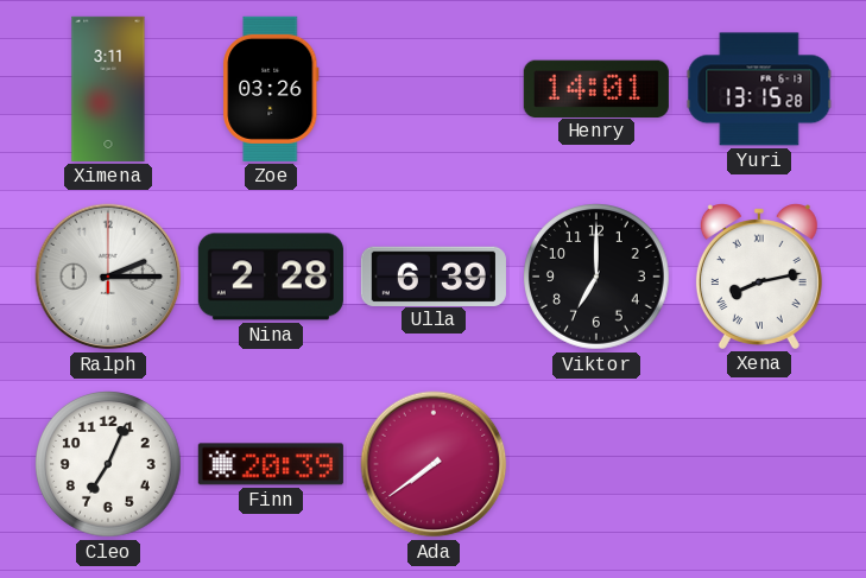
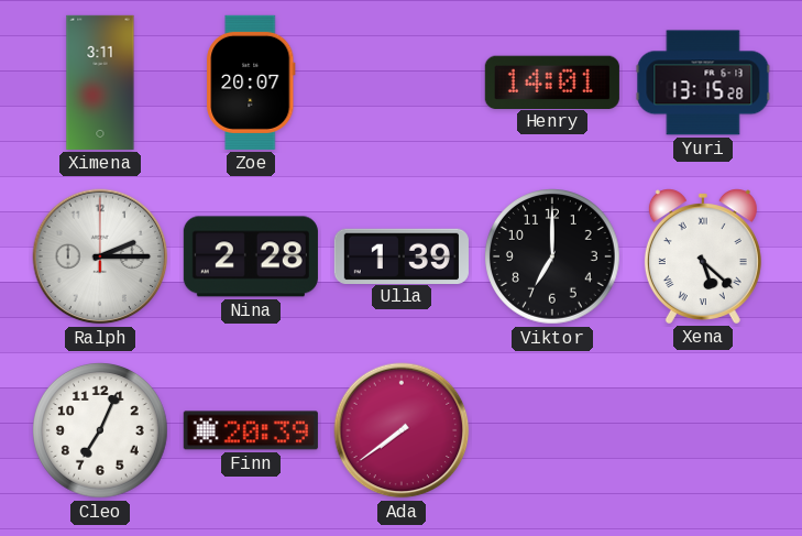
Zoe: 03:26 -> 20:07
Ulla: 6:39 -> 1:39
Xena: 8:13 -> 5:22
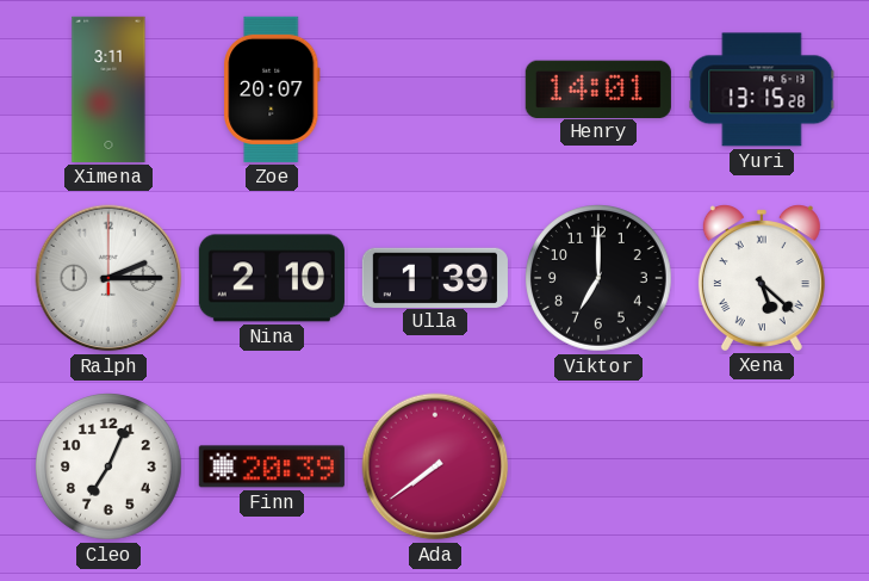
Nina: 2:28 -> 2:10
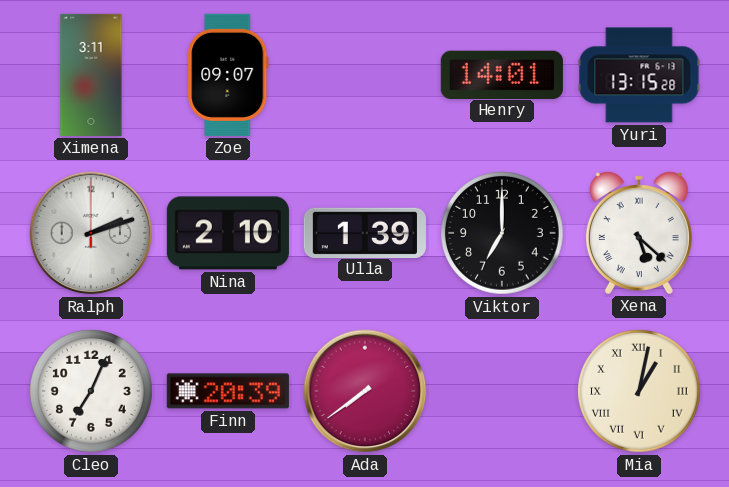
Zoe: 20:07 -> 09:07
Ralph: 2:15 -> 2:12
Mia: none -> 1:02
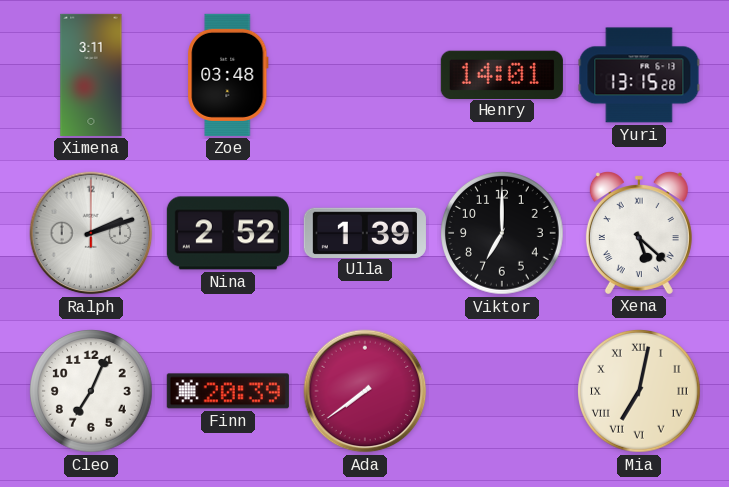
Zoe: 09:07 -> 03:48
Nina: 2:10 -> 2:52
Mia: 1:02 -> 7:02
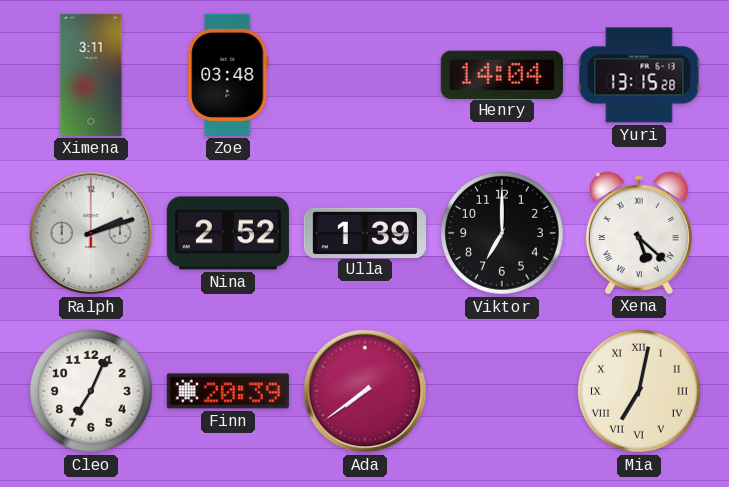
Henry: 14:01 -> 14:04
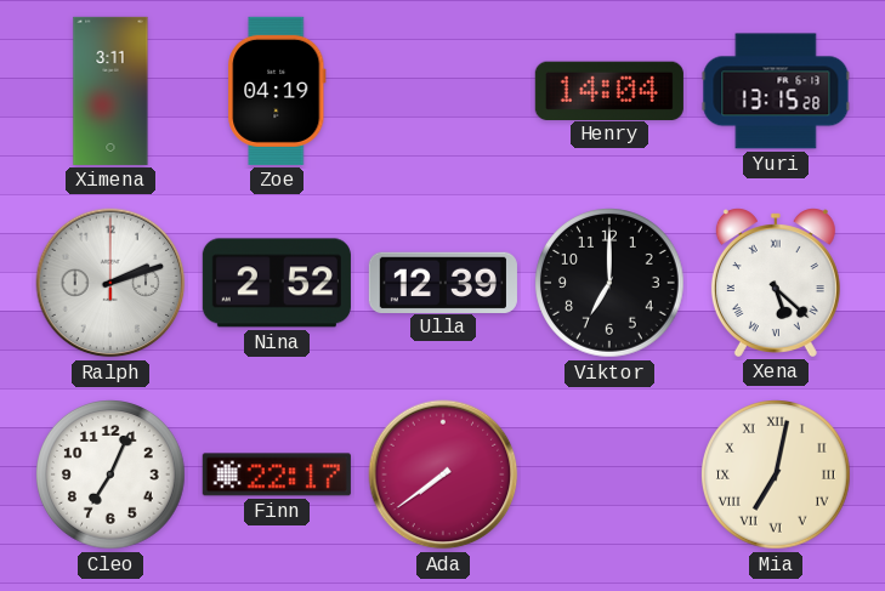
Zoe: 03:48 -> 04:19
Ulla: 1:39 -> 12:39
Finn: 20:39 -> 22:17
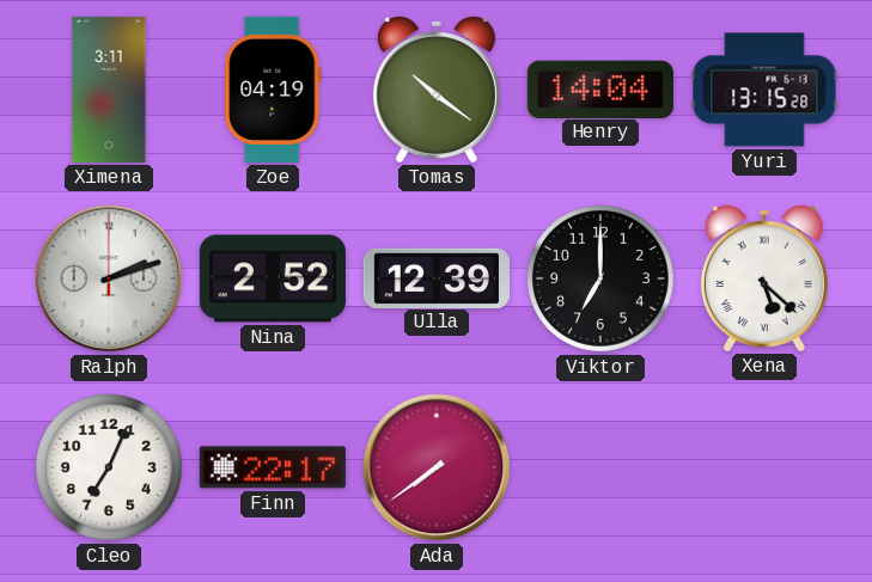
Tomas: none -> 10:21
Mia: 7:02 -> none
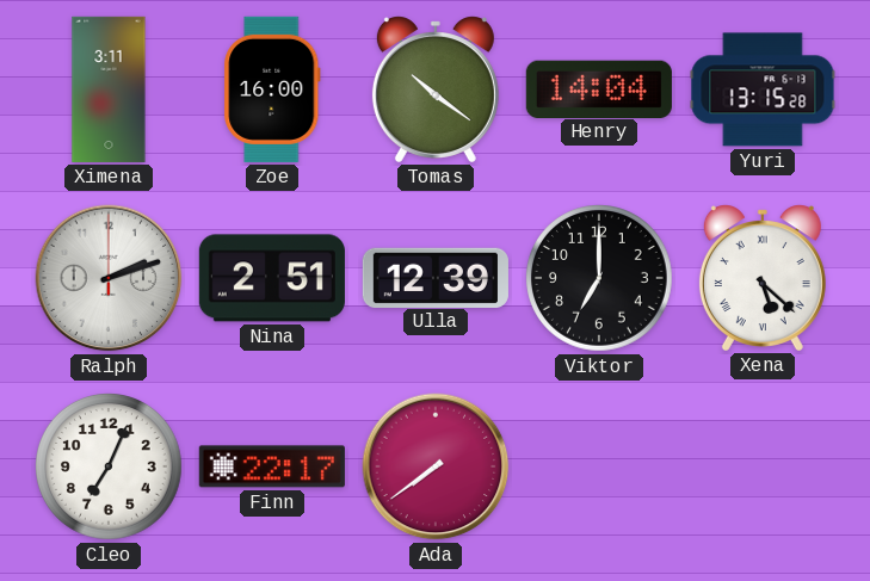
Zoe: 04:19 -> 16:00
Nina: 2:52 -> 2:51
